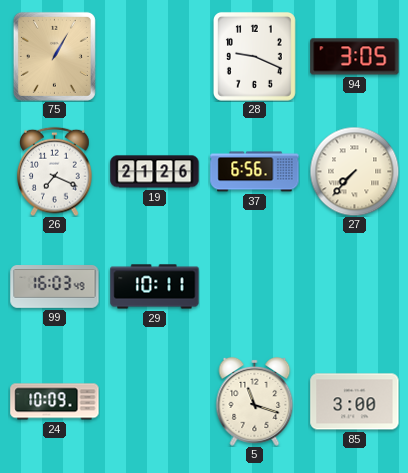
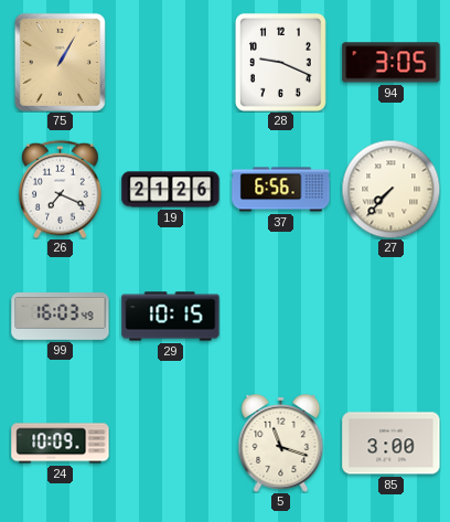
29: 10:11 -> 10:15
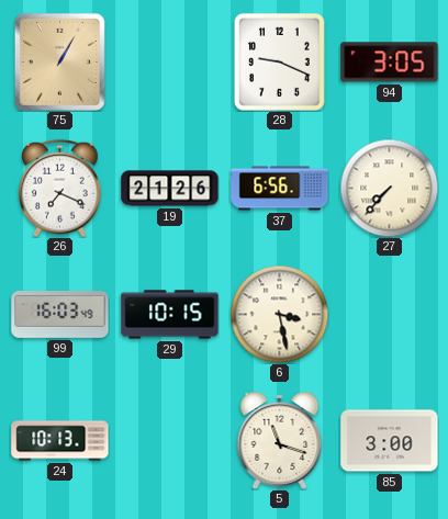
6: none -> 3:28
24: 10:09 -> 10:13
